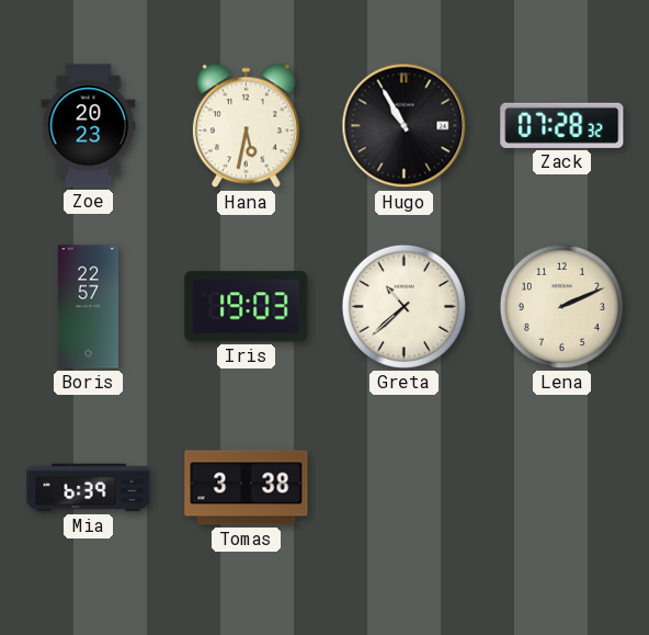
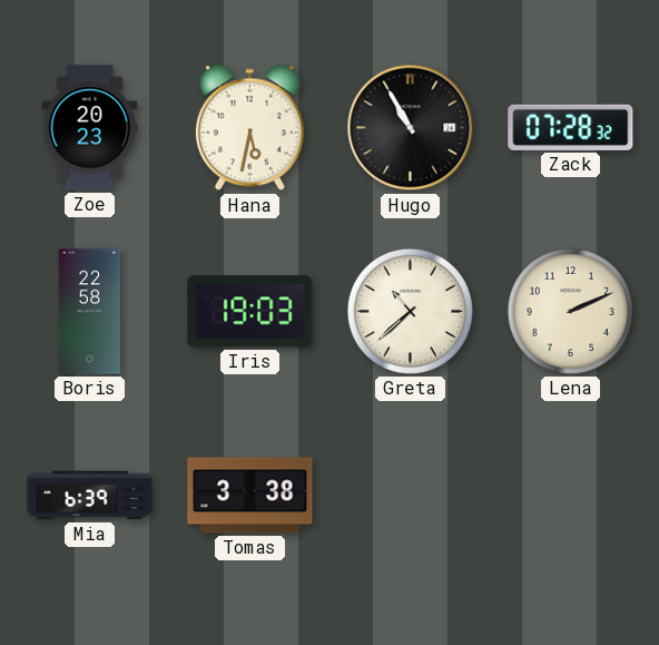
Boris: 22:57 -> 22:58
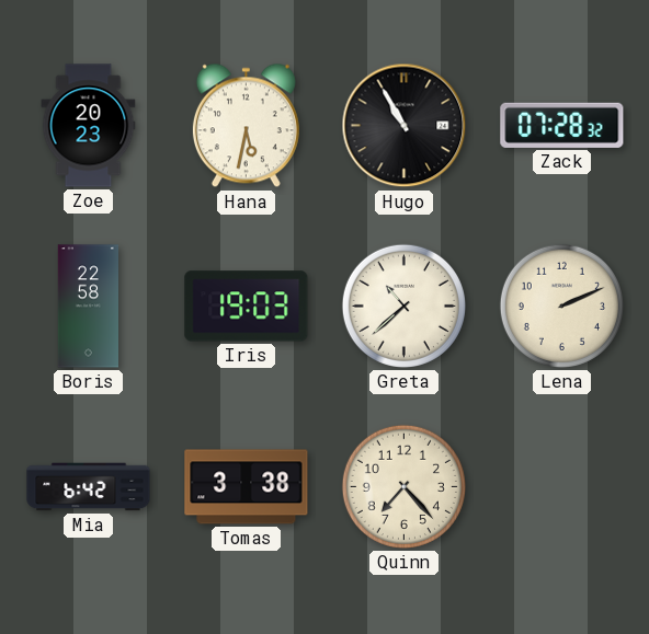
Mia: 6:39 -> 6:42
Quinn: none -> 7:23
